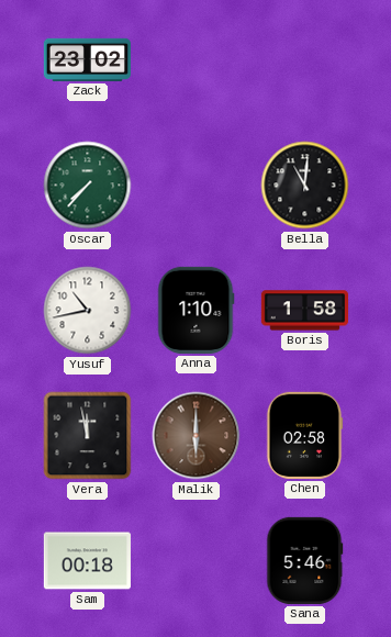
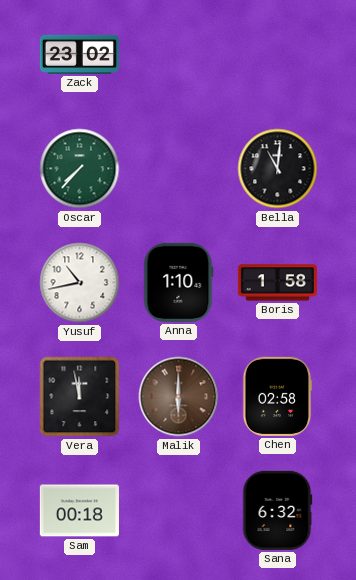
Sana: 5:46 -> 6:32
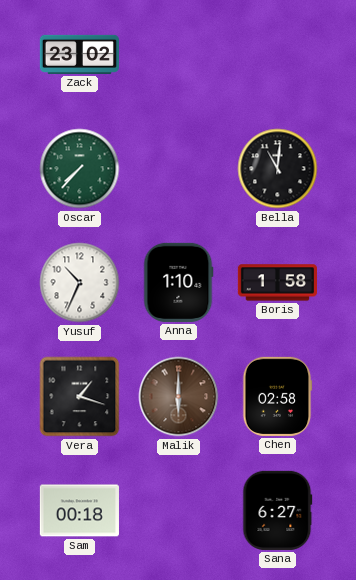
Yusuf: 10:43 -> 10:34
Vera: 11:58 -> 1:18
Sana: 6:32 -> 6:27
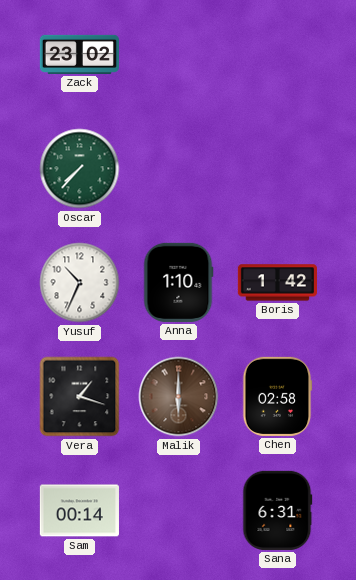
Bella: 11:01 -> none
Boris: 1:58 -> 1:42
Sam: 00:18 -> 00:14
Sana: 6:27 -> 6:31
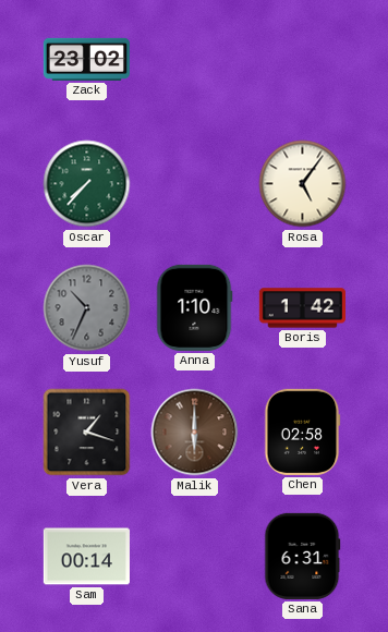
Rosa: none -> 5:06
Yusuf dial: white -> grey
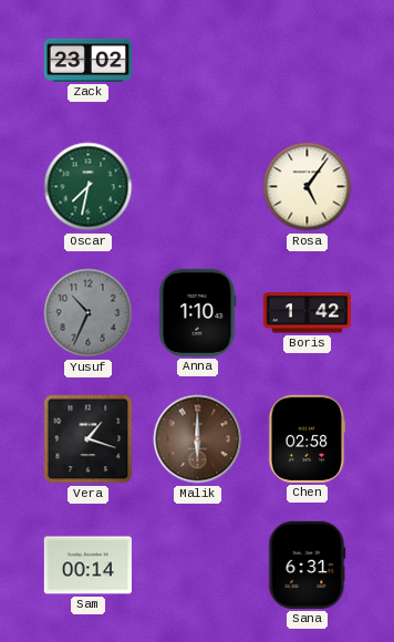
Oscar: 7:37 -> 7:32
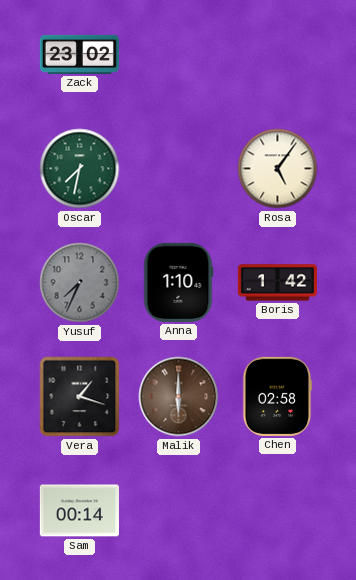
Yusuf: 10:34 -> 7:34
Sana: 6:31 -> none
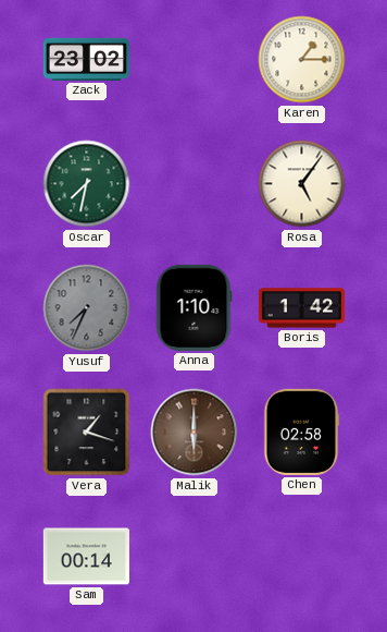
Karen: none -> 1:15
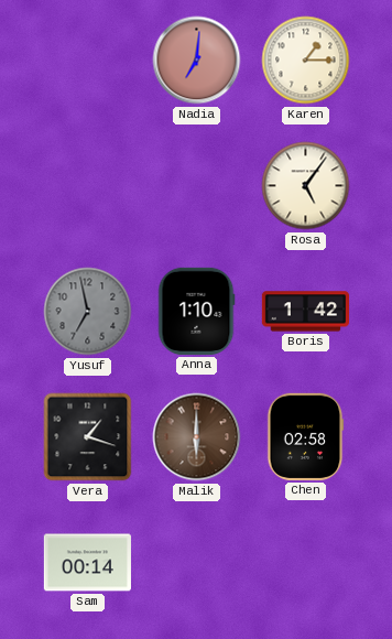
Zack: 23:02 -> none
Nadia: none -> 7:01
Oscar: 7:32 -> none
Yusuf: 7:34 -> 6:58
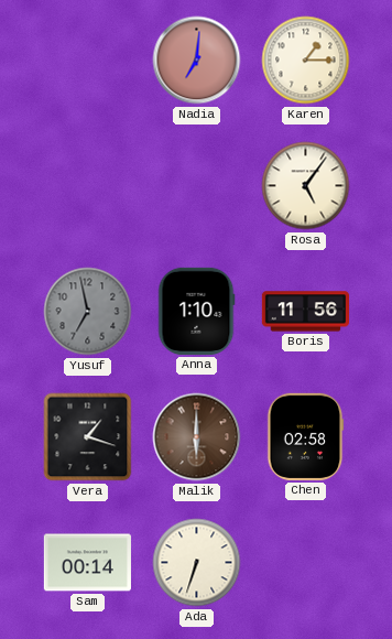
Boris: 1:42 -> 11:56
Ada: none -> 6:33
